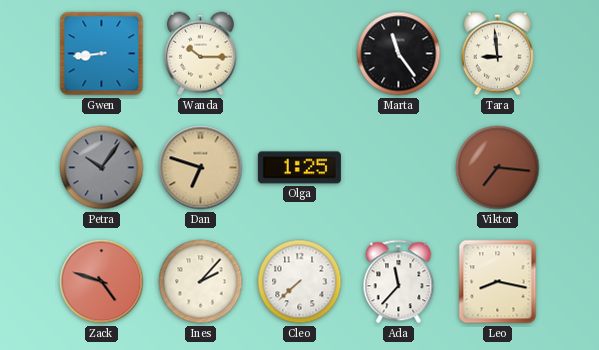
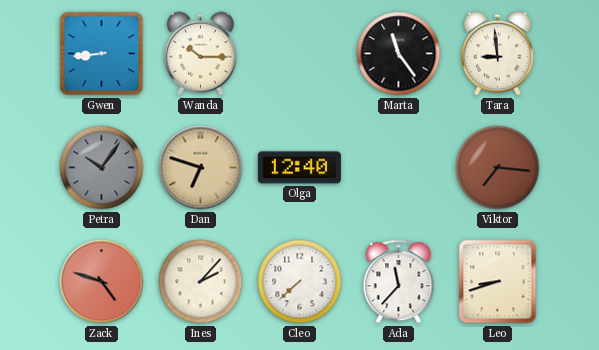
Olga: 1:25 -> 12:40
Leo: 8:17 -> 8:42
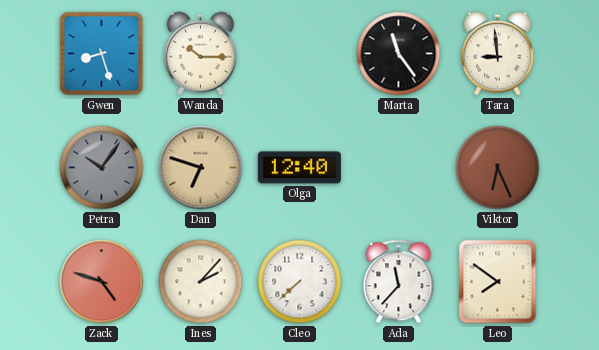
Gwen: 8:44 -> 8:27
Viktor: 7:16 -> 6:26
Leo: 8:42 -> 7:51
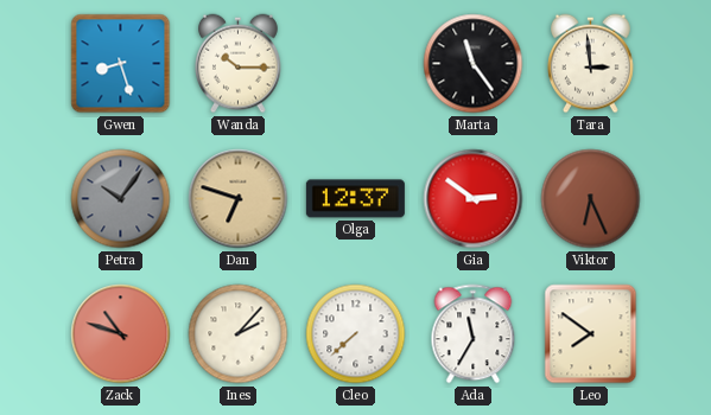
Tara: 8:59 -> 2:59
Olga: 12:40 -> 12:37
Gia: none -> 2:51
Zack: 4:48 -> 10:48
Ada: 11:37 -> 11:35
